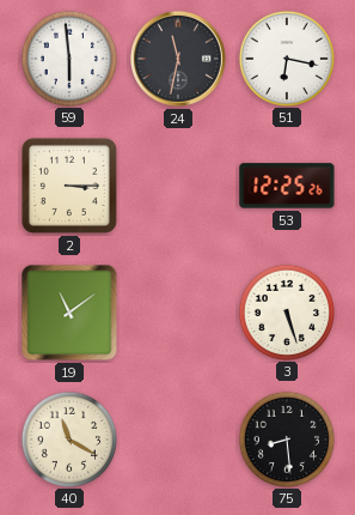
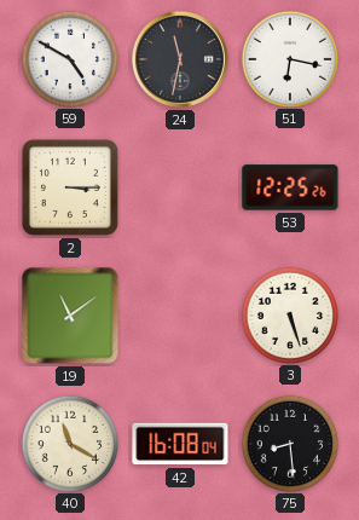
59: 5:59 -> 4:50
42: none -> 16:08
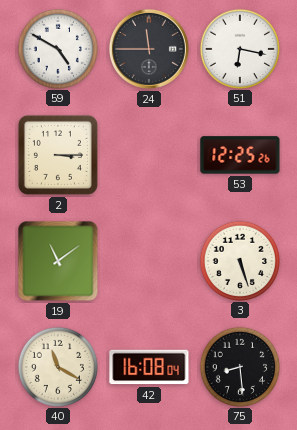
24: 11:32 -> 11:45
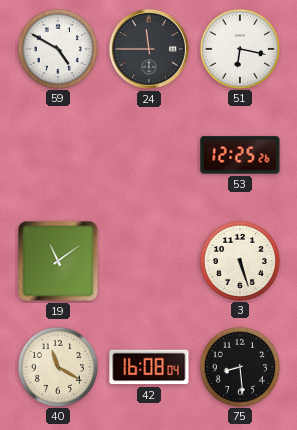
2: 3:15 -> none
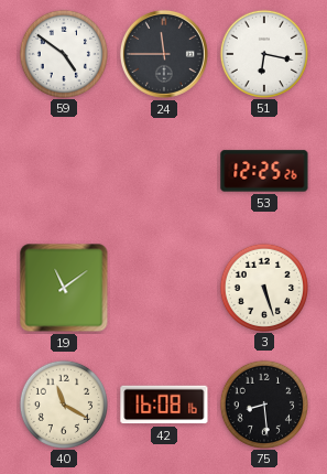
59: 4:50 -> 4:51
42: 16:08:04 -> 16:08:16
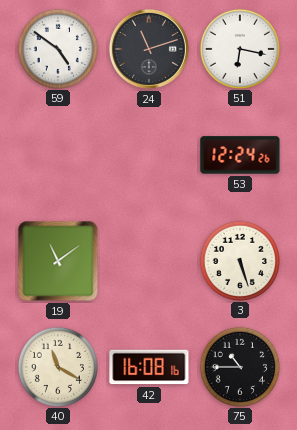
24: 11:45 -> 11:12
53: 12:25 -> 12:24
75: 8:29 -> 10:45
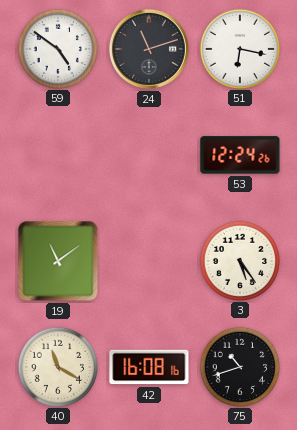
3: 5:27 -> 5:24
75: 10:45 -> 10:42
